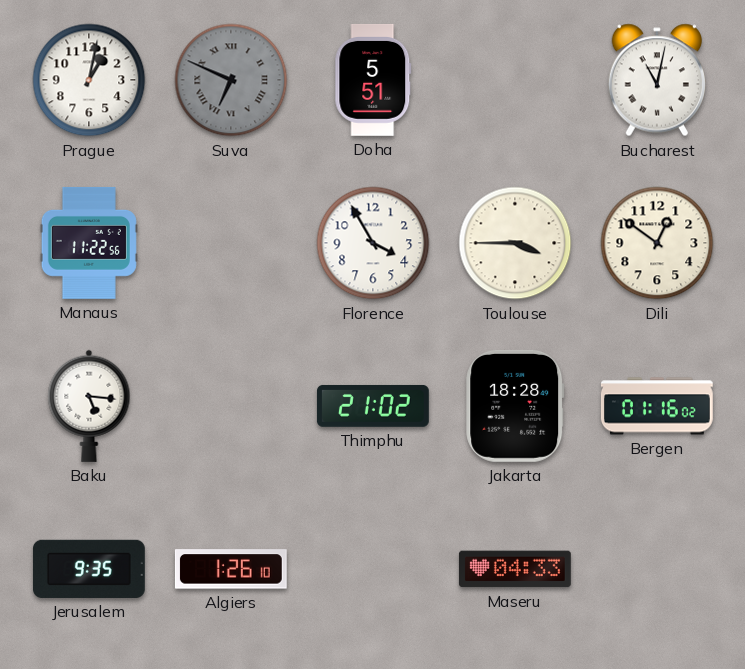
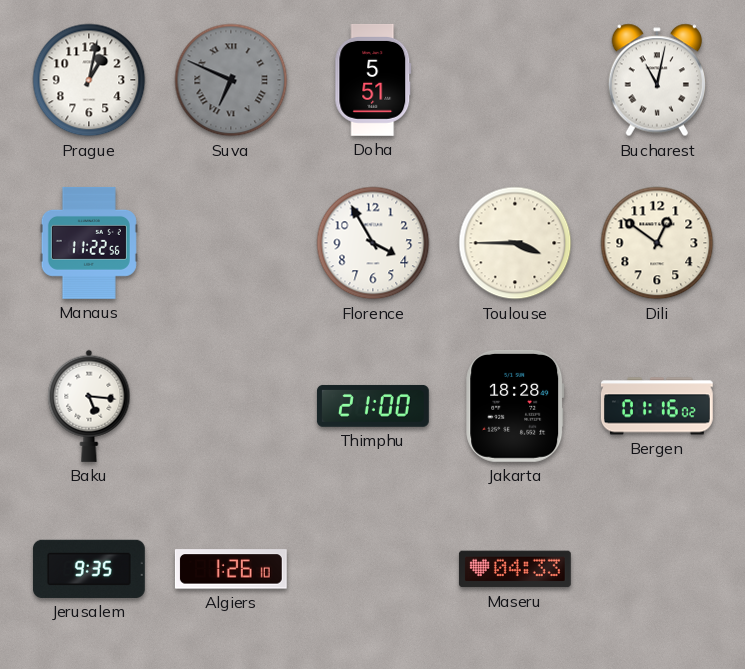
Thimphu: 21:02 -> 21:00
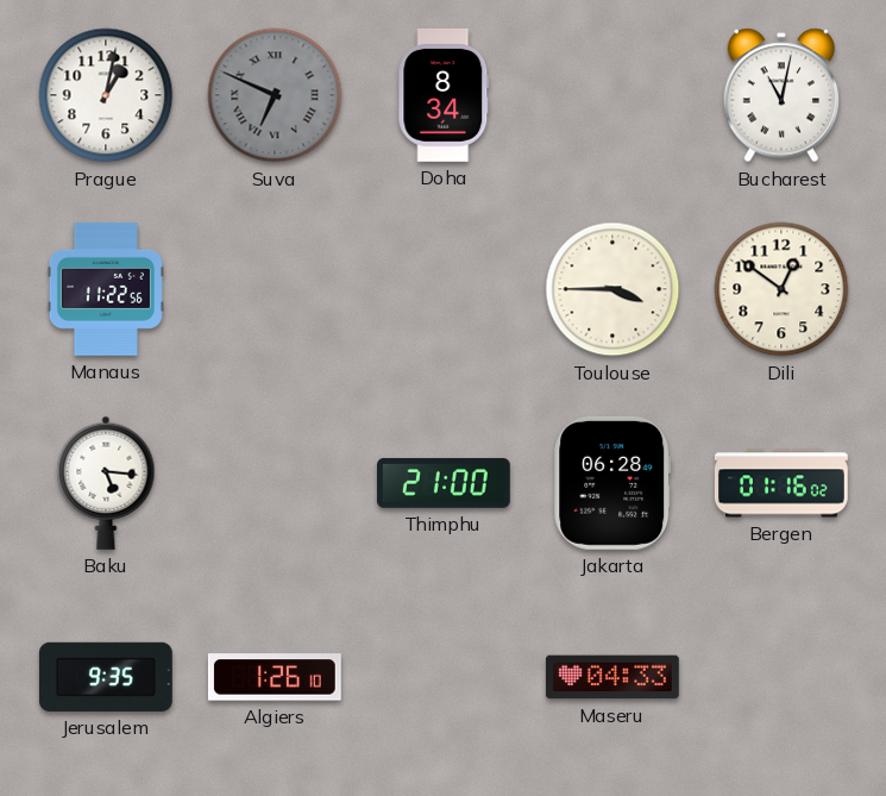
Doha: 5:51 -> 8:34
Florence: 3:55 -> none
Jakarta: 18:28 -> 06:28
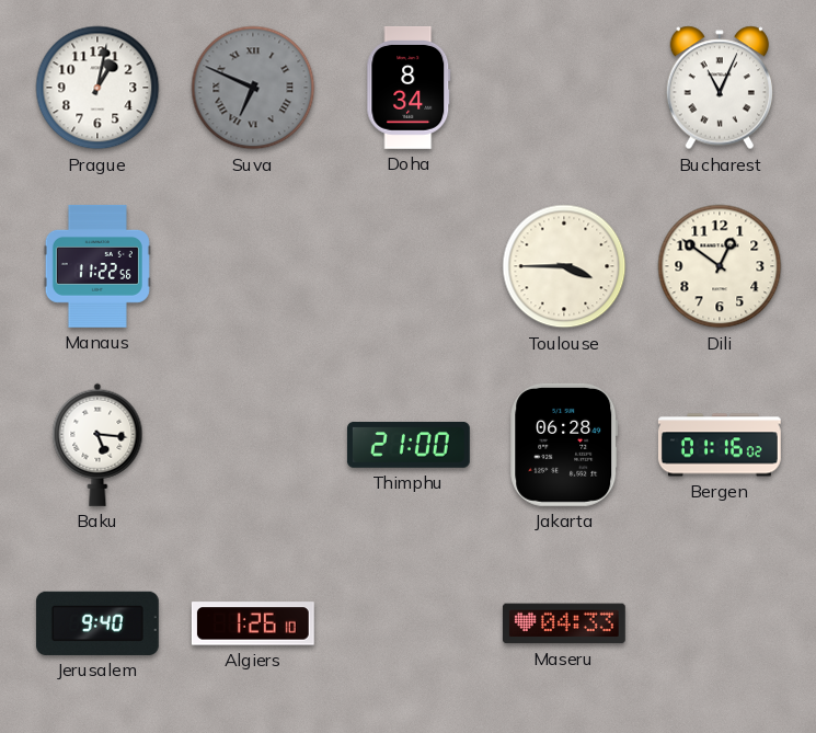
Bucharest: 11:02 -> 11:04
Jerusalem: 9:35 -> 9:40
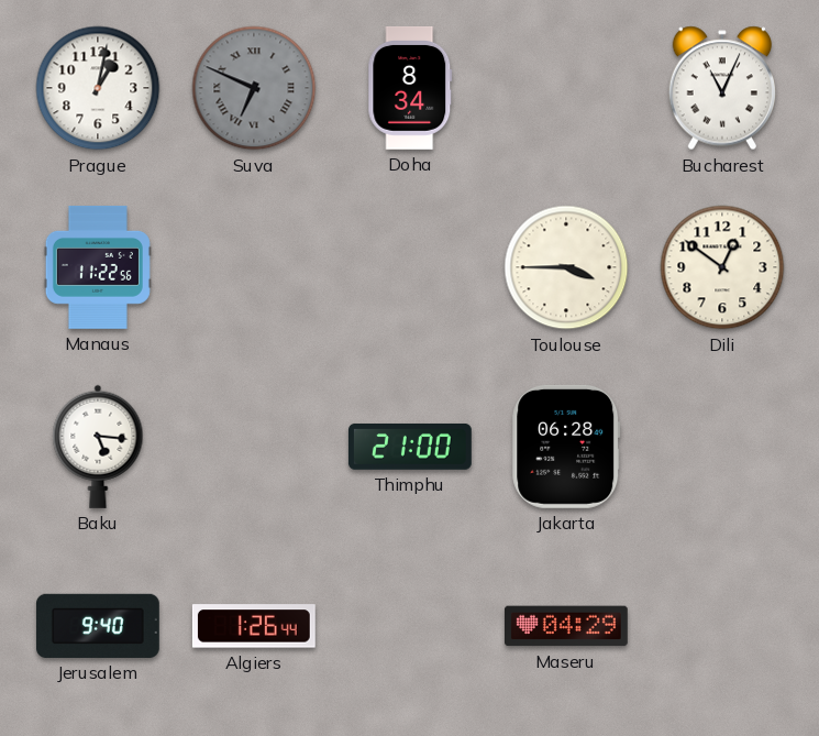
Bergen: 01:16 -> none
Algiers: 1:26:10 -> 1:26:44
Maseru: 04:33 -> 04:29
